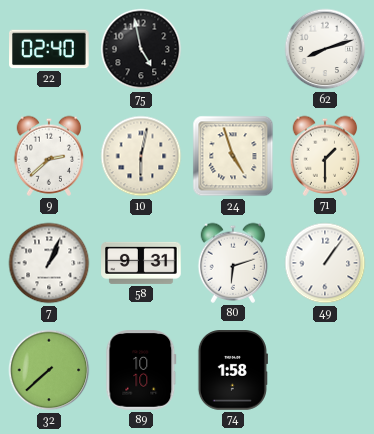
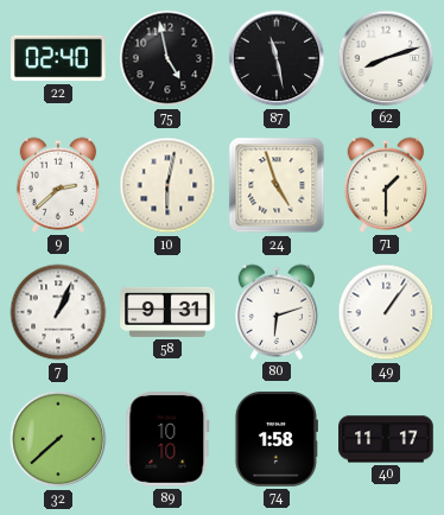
87: none -> 11:28
40: none -> 11:17
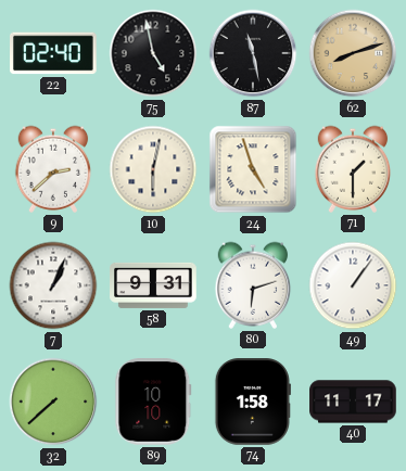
62 dial: white -> champagne
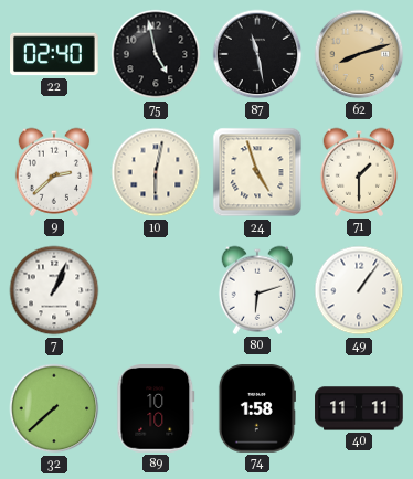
58: 9:31 -> none
40: 11:17 -> 11:11
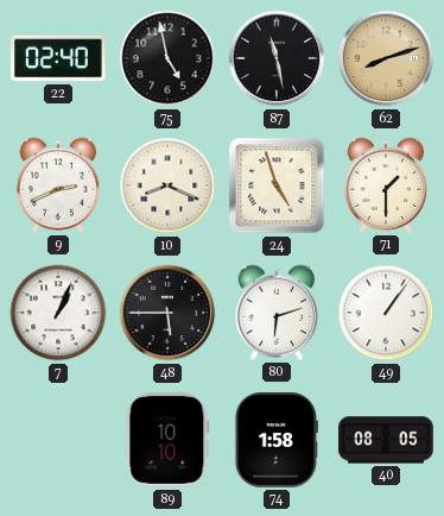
9: 2:38 -> 2:41
10: 6:02 -> 8:19
48: none -> 5:45
32: 7:38 -> none
40: 11:11 -> 08:05
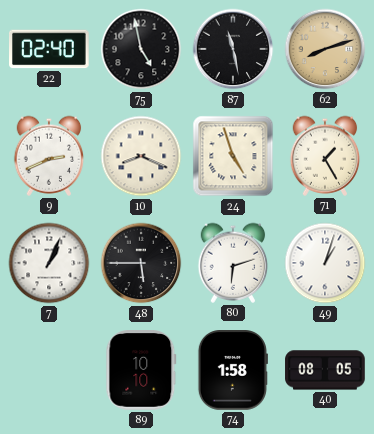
71: 1:30 -> 1:25
49: 1:06 -> 1:03
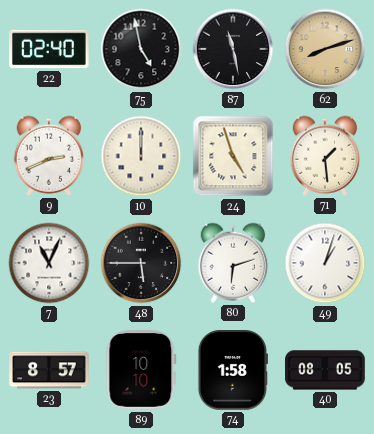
10: 8:19 -> 12:00
71: 1:25 -> 1:29
7: 1:04 -> 11:04
23: none -> 8:57
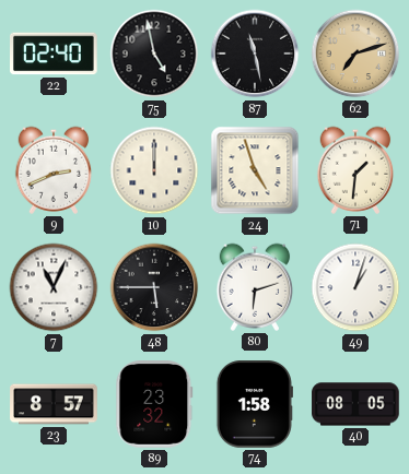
62: 8:12 -> 7:12
71: 1:29 -> 1:31
89: 10:10 -> 23:32
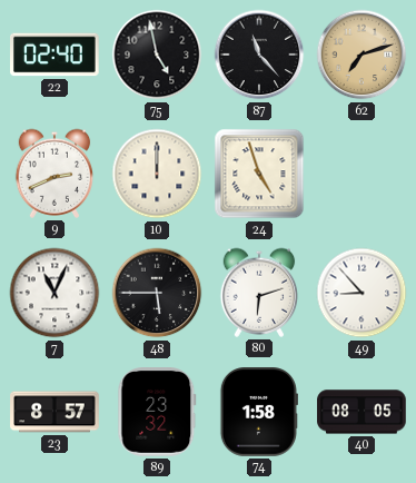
87: 11:28 -> 11:23
71: 1:31 -> none
49: 1:03 -> 8:53
